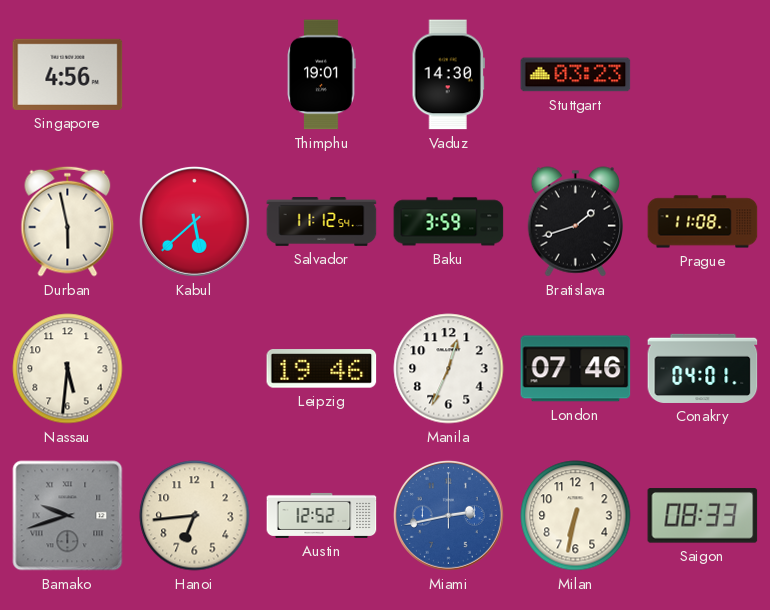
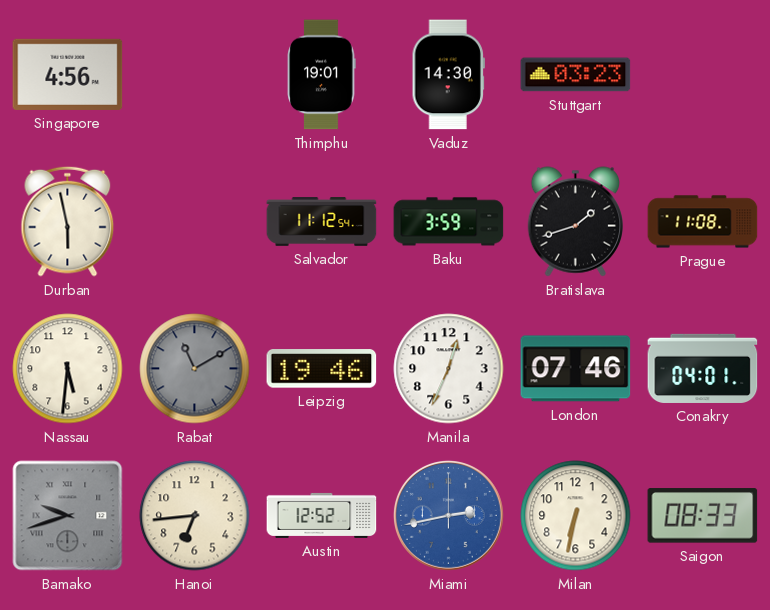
Kabul: 5:38 -> none
Rabat: none -> 11:10
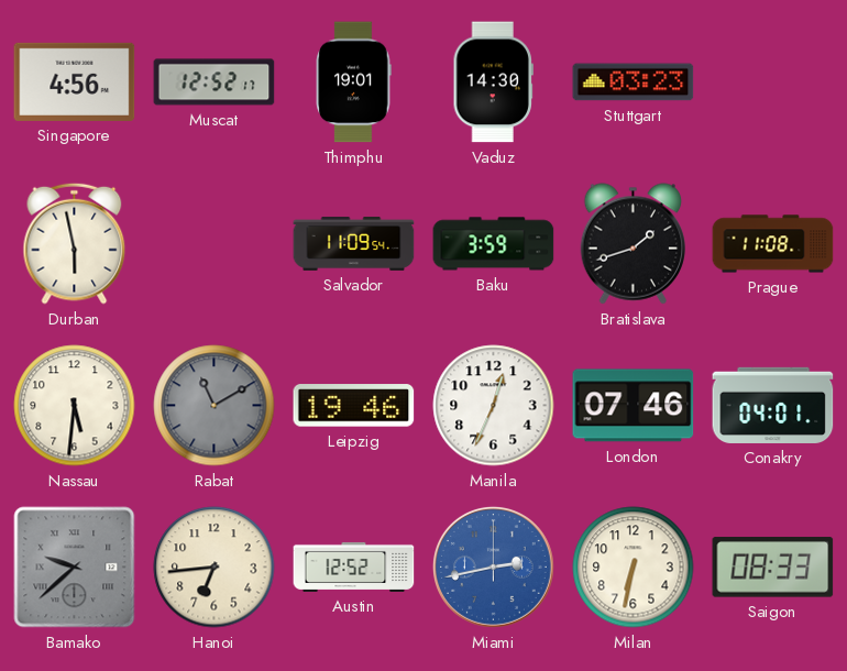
Muscat: none -> 12:52
Salvador: 11:12 -> 11:09
Bamako: 9:42 -> 9:38
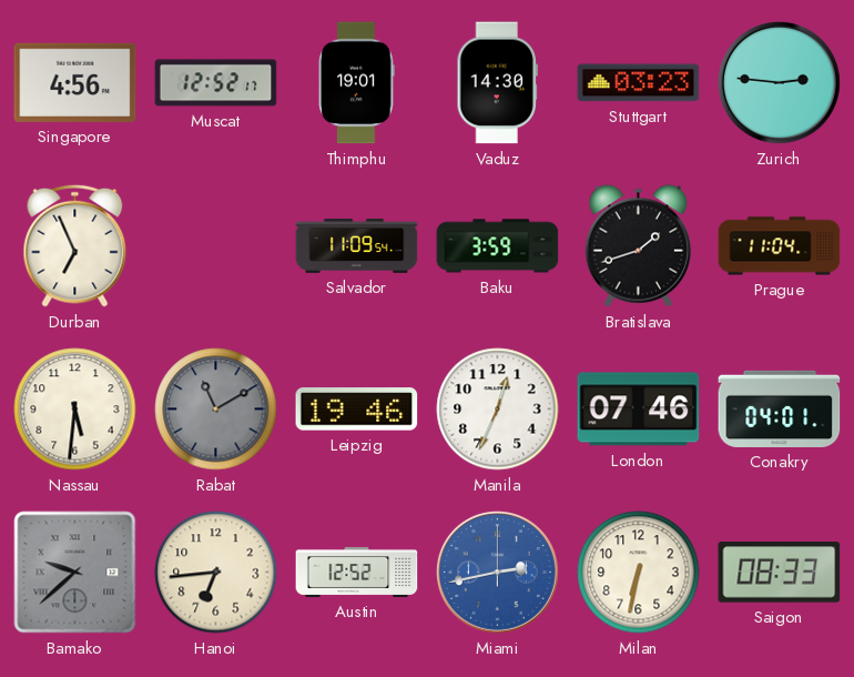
Zurich: none -> 2:46
Durban: 5:58 -> 6:56
Prague: 11:08 -> 11:04
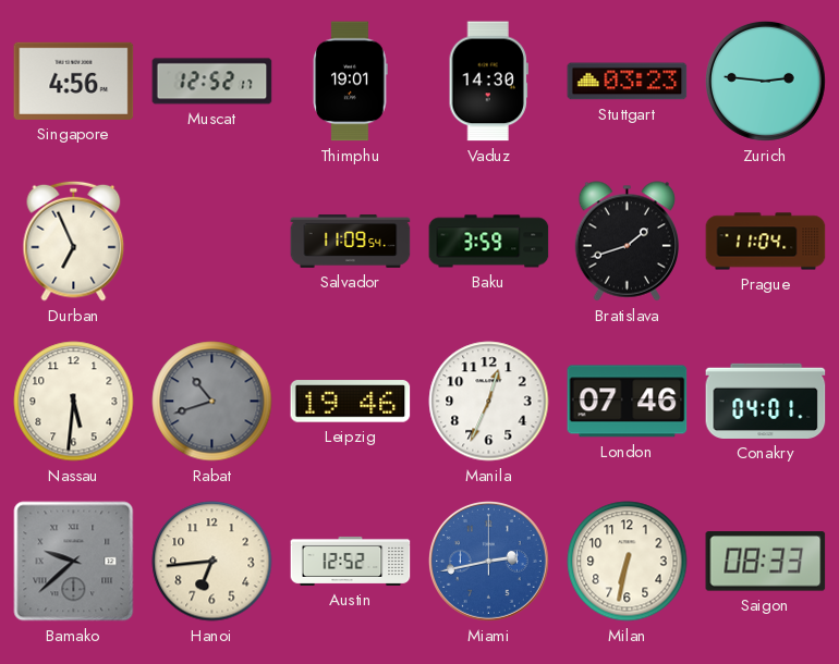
Rabat: 11:10 -> 10:42
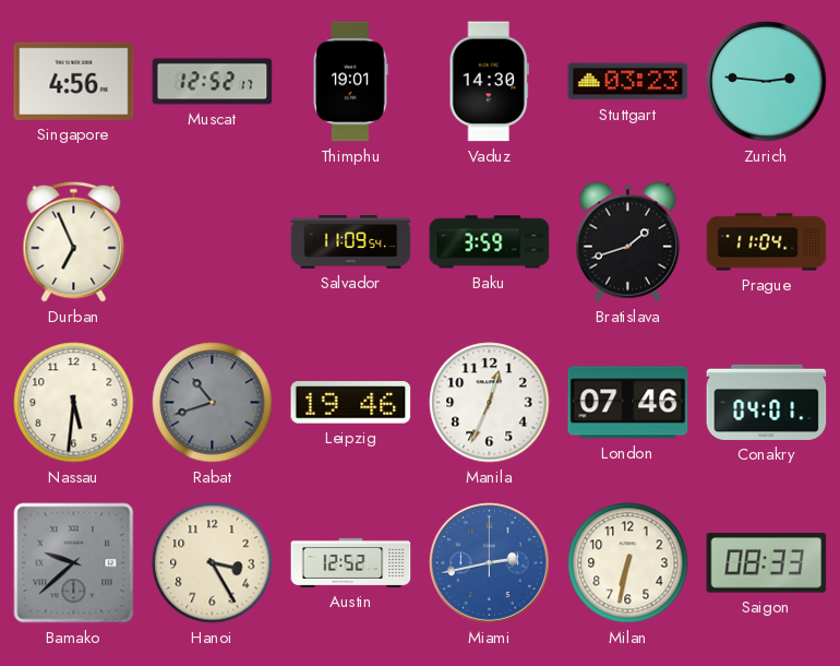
Hanoi: 6:44 -> 3:25
